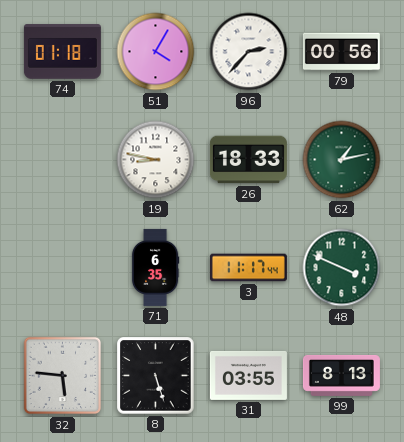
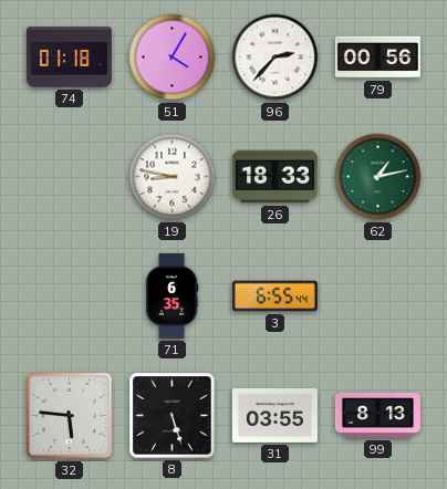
3: 11:17 -> 6:55
48: 3:49 -> none
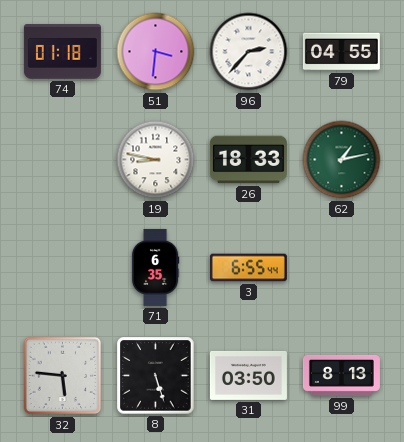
51: 4:05 -> 3:31
79: 00:56 -> 04:55
31: 03:55 -> 03:50
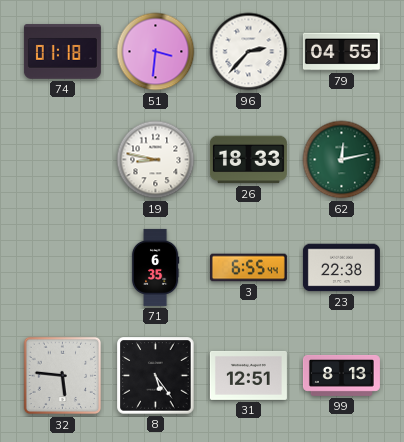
62: 1:13 -> 12:13
23: none -> 22:38
8: 5:27 -> 5:24
31: 03:50 -> 12:51
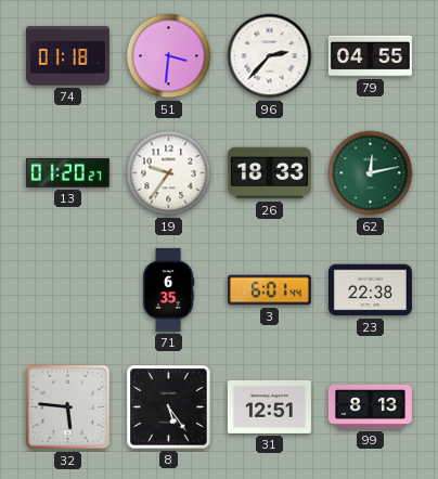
13: none -> 01:20
19: 8:47 -> 9:36
3: 6:55 -> 6:01
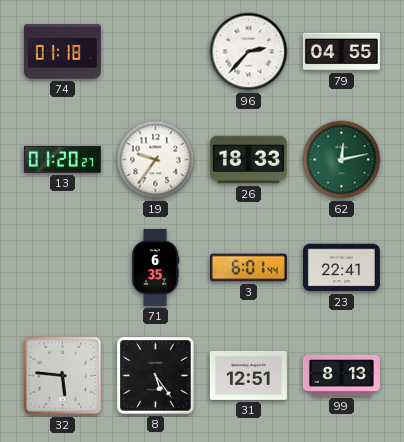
51: 3:31 -> none
23: 22:38 -> 22:41
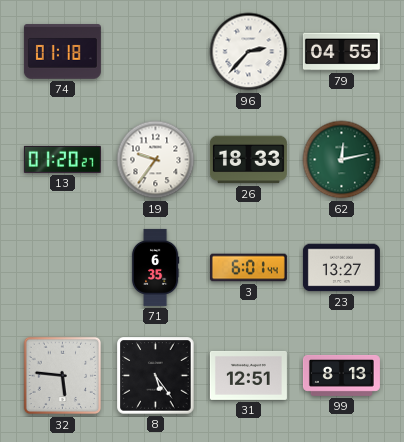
23: 22:41 -> 13:27
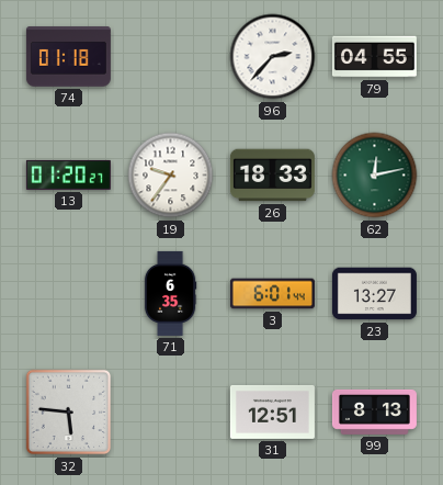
8: 5:24 -> none
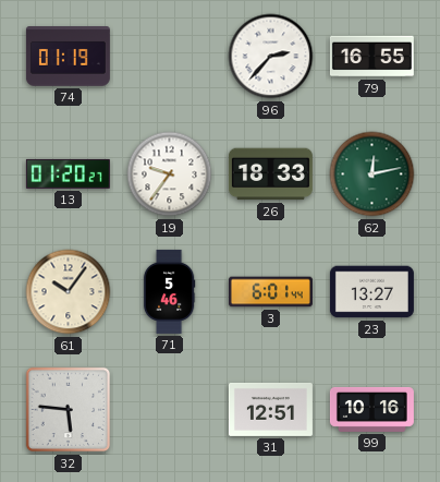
74: 01:18 -> 01:19
79: 04:55 -> 16:55
61: none -> 10:06
71: 6:35 -> 5:46
99: 8:13 -> 10:16
